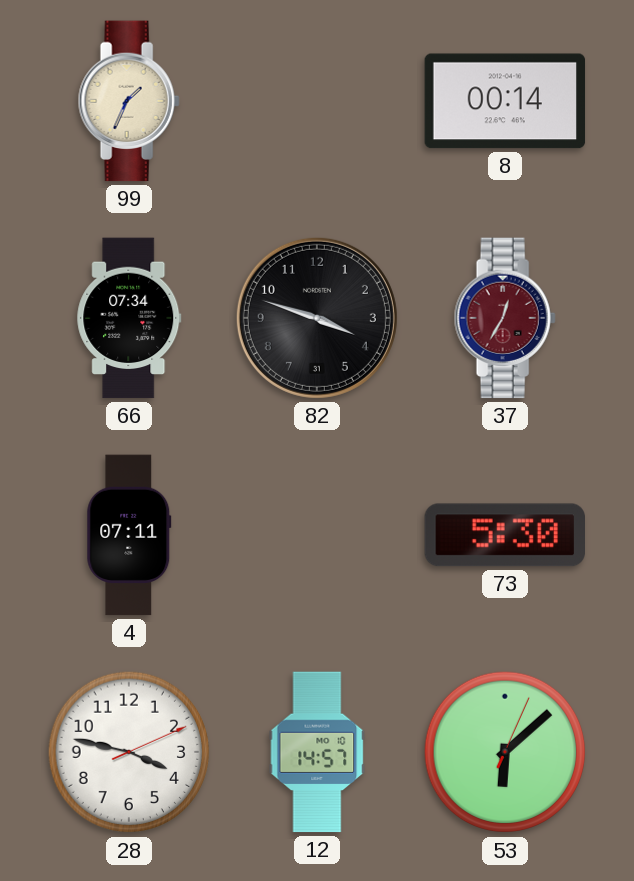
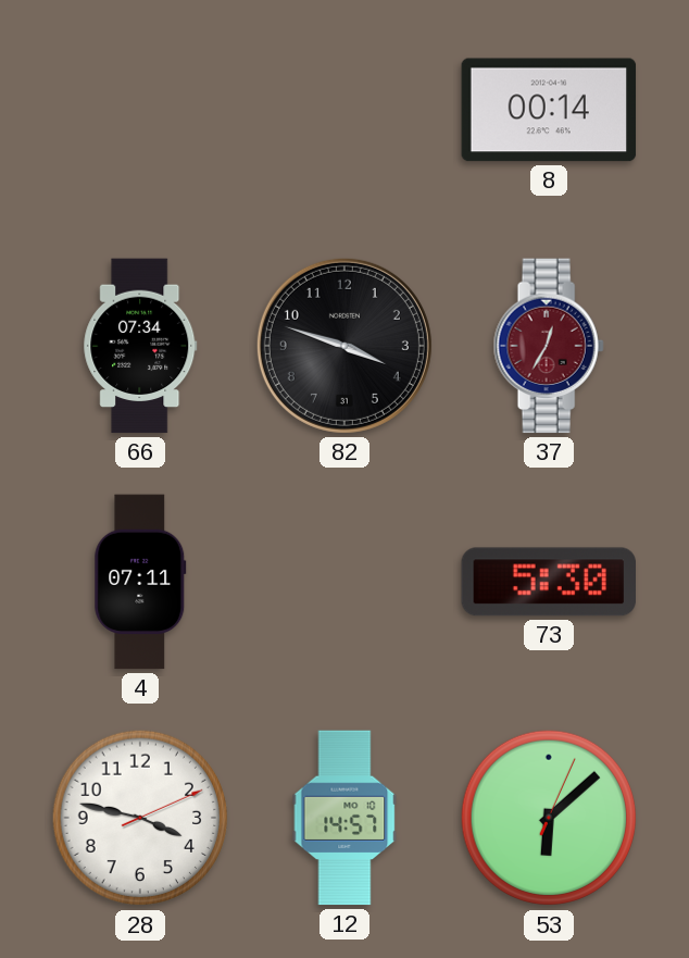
99: 1:34 -> none
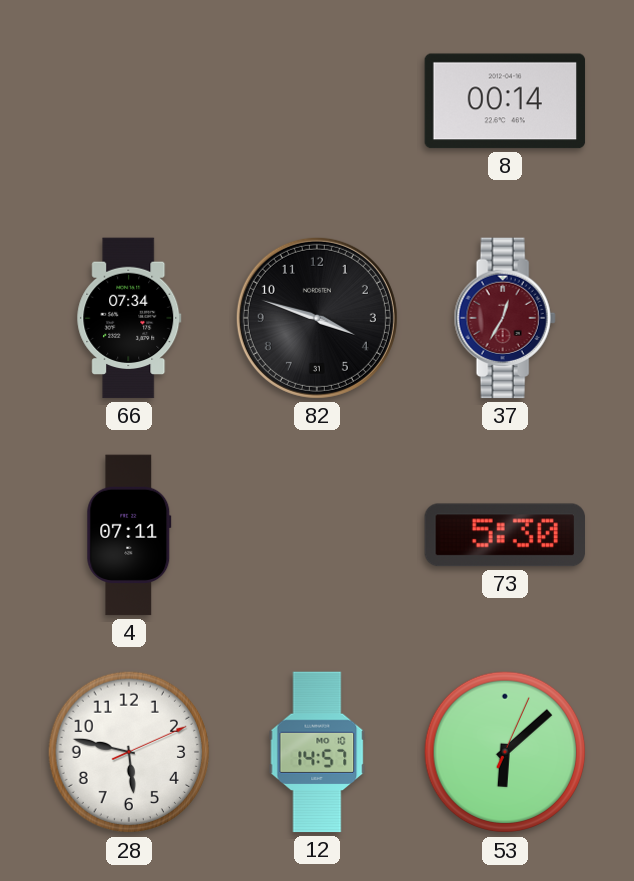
28: 3:47 -> 5:47
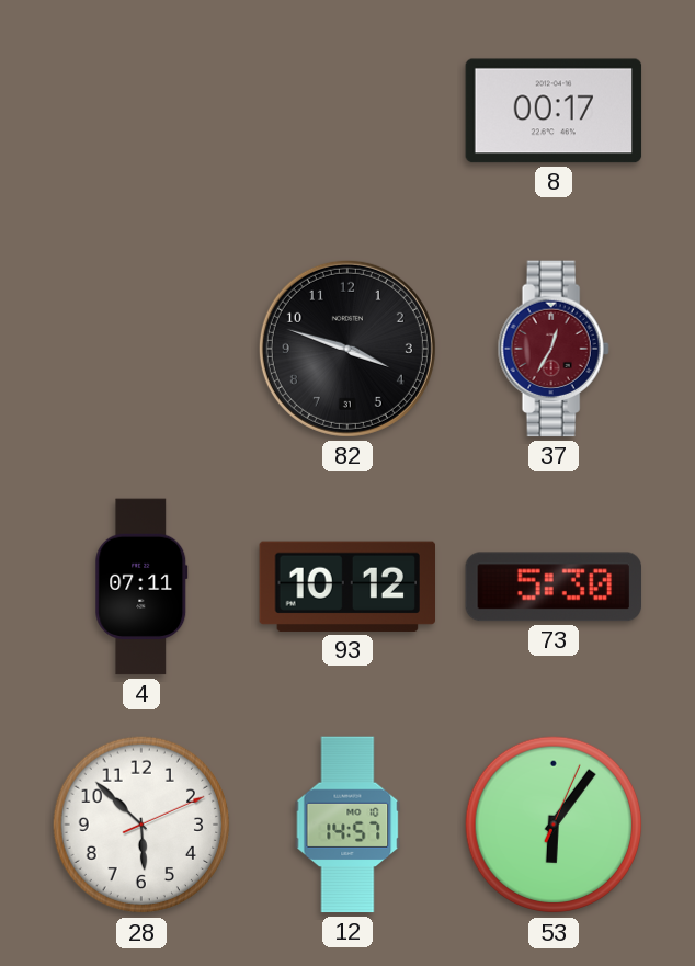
8: 00:14 -> 00:17
66: 07:34 -> none
93: none -> 10:12
28: 5:47 -> 5:52
53: 6:08 -> 6:06
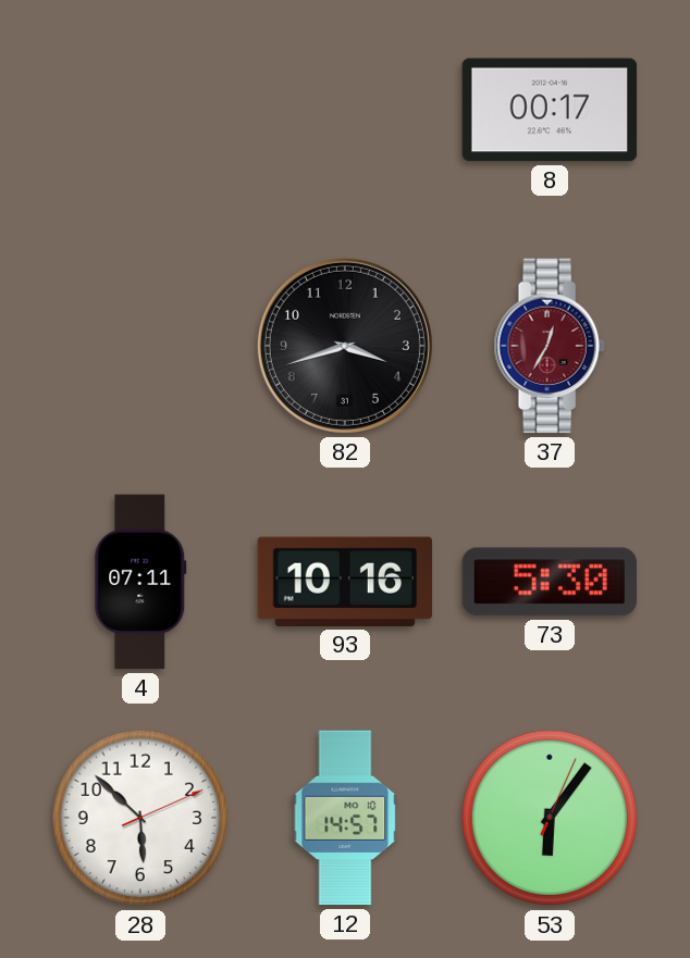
82: 3:48 -> 3:42
93: 10:12 -> 10:16
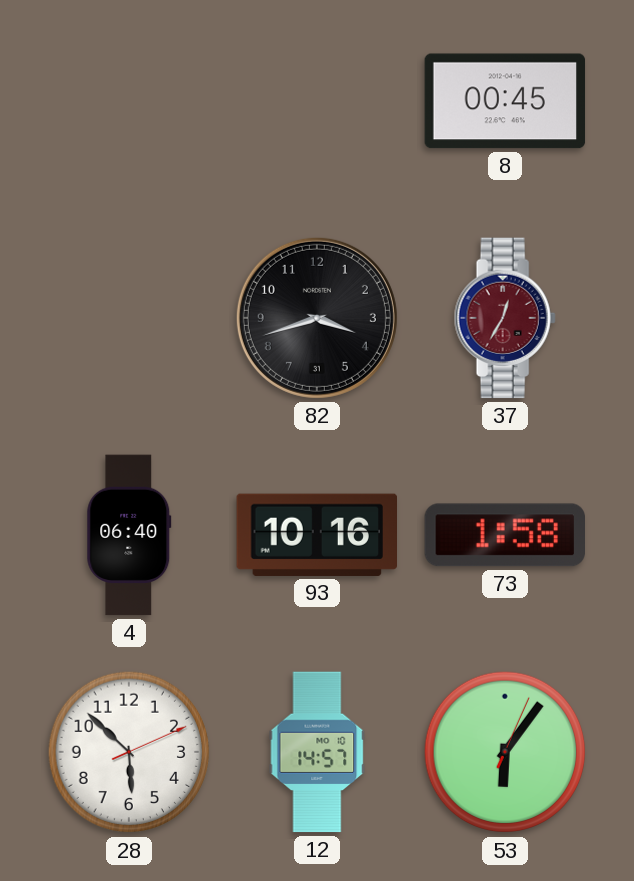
8: 00:17 -> 00:45
4: 07:11 -> 06:40
73: 5:30 -> 1:58
